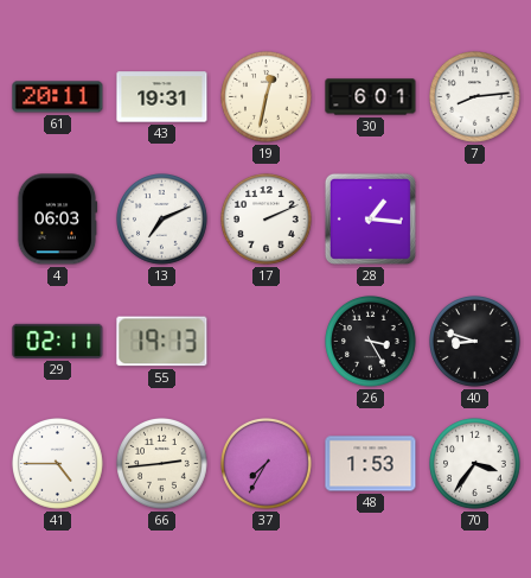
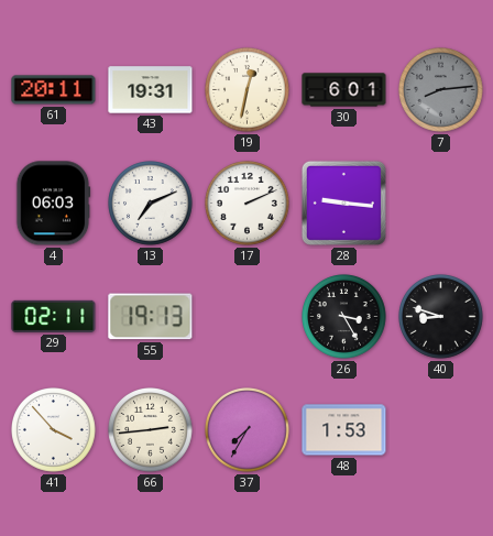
7 dial: white -> grey
28: 1:16 -> 9:16
41: 4:45 -> 3:53
70: 3:36 -> none
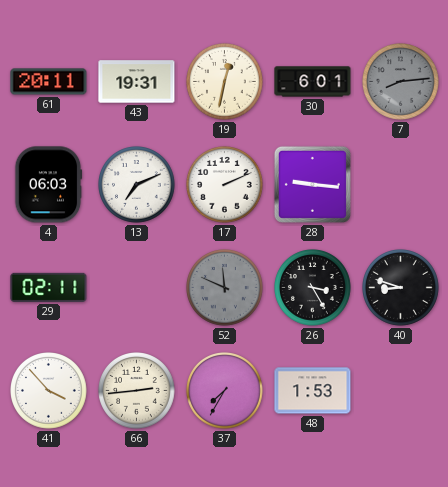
55: 19:13 -> none
52: none -> 11:49
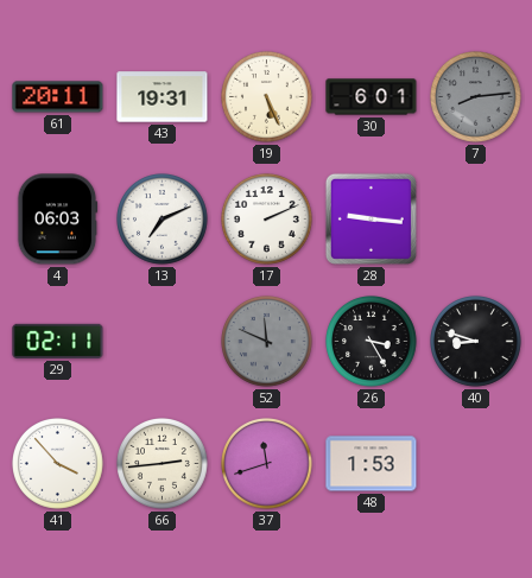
19: 12:32 -> 5:26
37: 7:35 -> 11:42
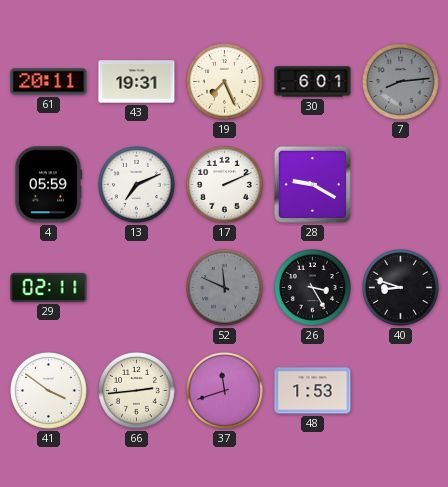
19: 5:26 -> 7:26
4: 06:03 -> 05:59
28: 9:16 -> 9:20
41: 3:53 -> 3:51
